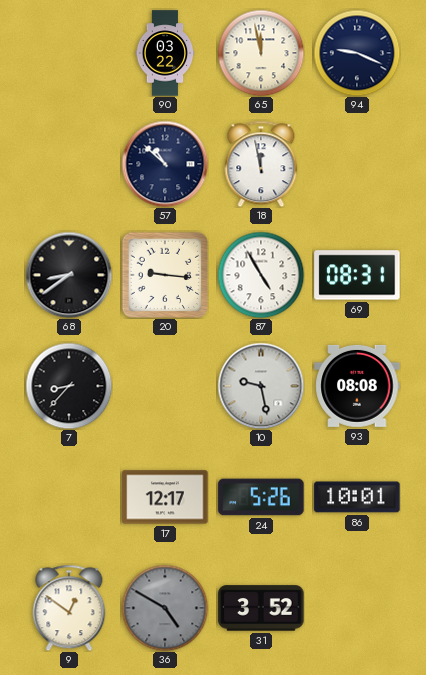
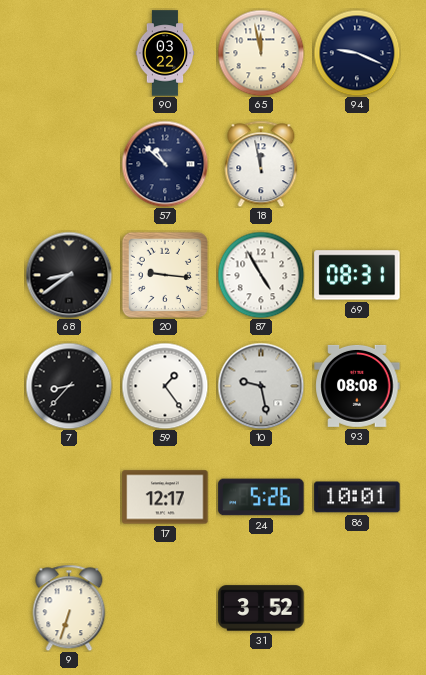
59: none -> 1:24
9: 12:51 -> 6:33
36: 4:50 -> none
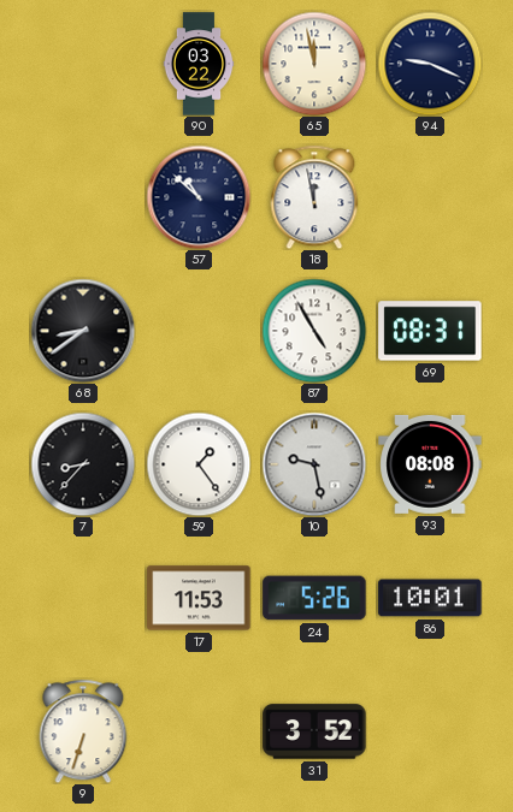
20: 9:16 -> none
17: 12:17 -> 11:53
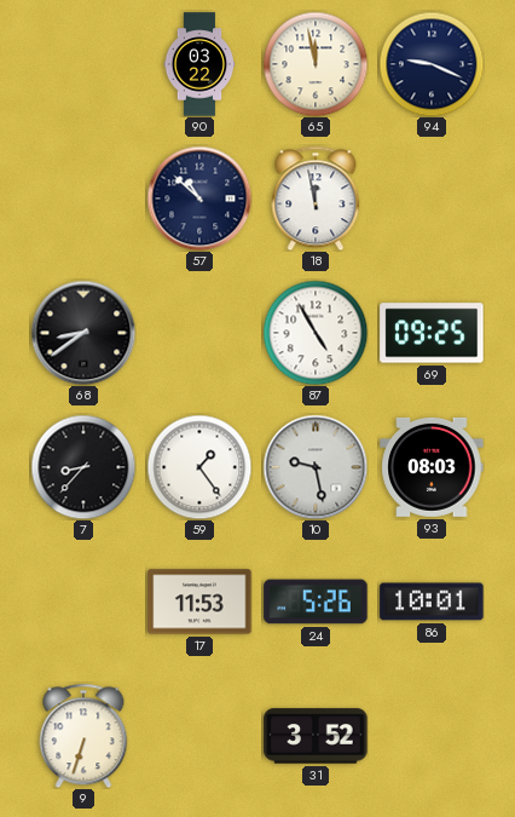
69: 08:31 -> 09:25
93: 08:08 -> 08:03
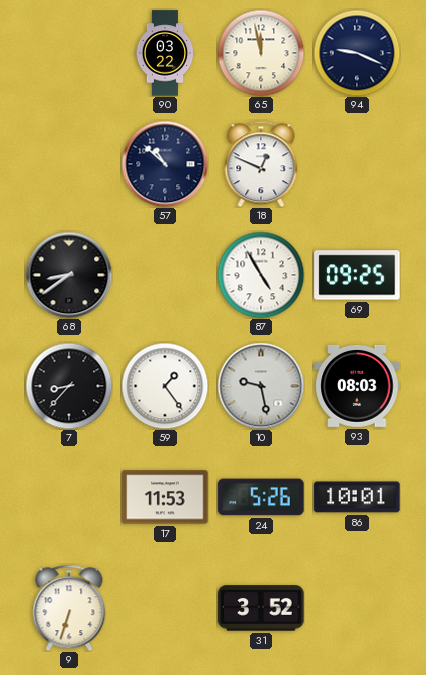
18: 11:58 -> 12:49
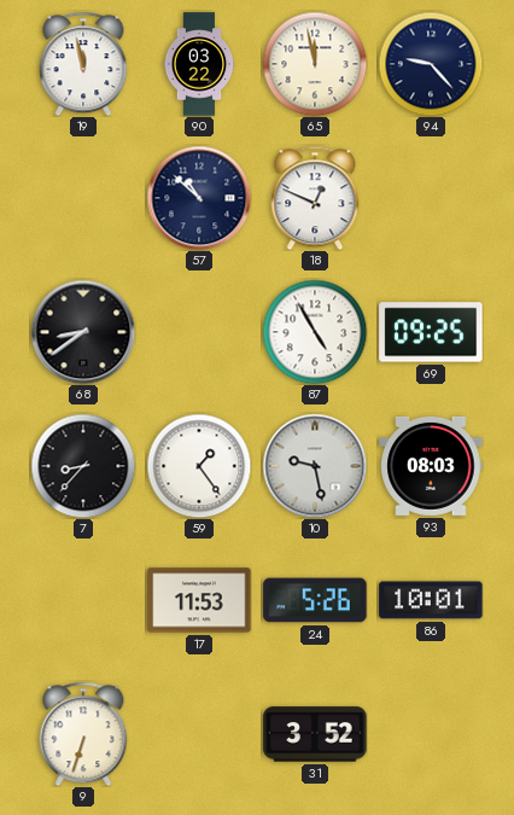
19: none -> 11:58
94: 9:19 -> 9:23
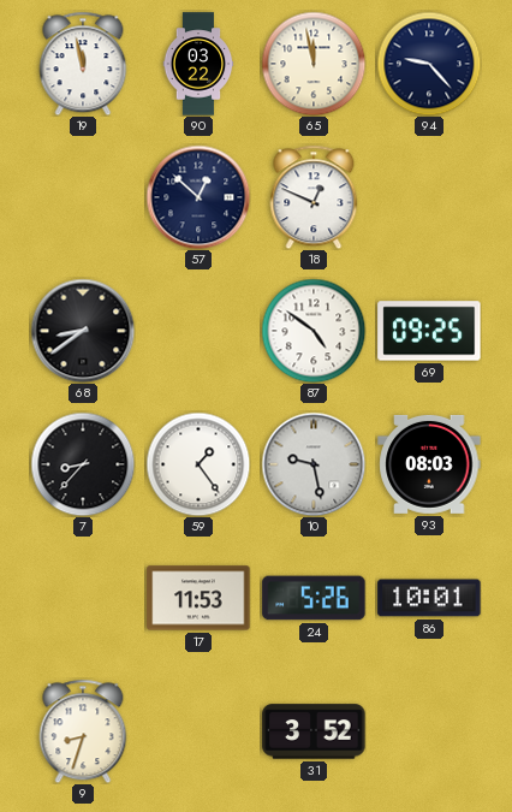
57: 10:52 -> 12:52
87: 4:55 -> 4:51
9: 6:33 -> 8:33
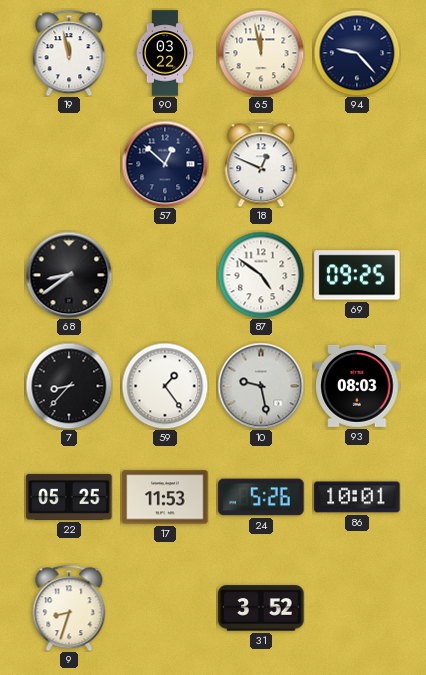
22: none -> 05:25
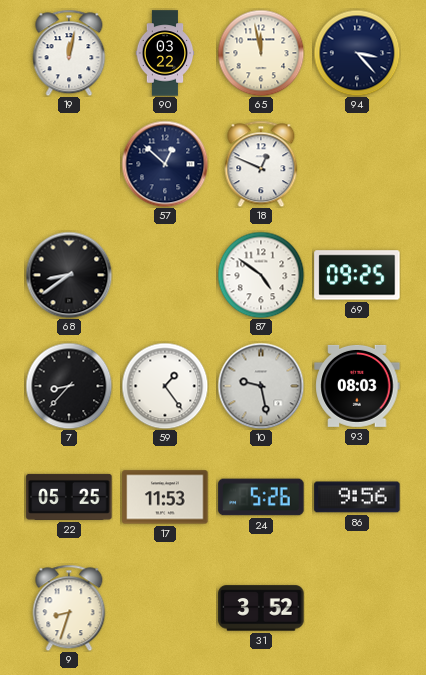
19: 11:58 -> 12:02
94: 9:23 -> 3:23
86: 10:01 -> 9:56
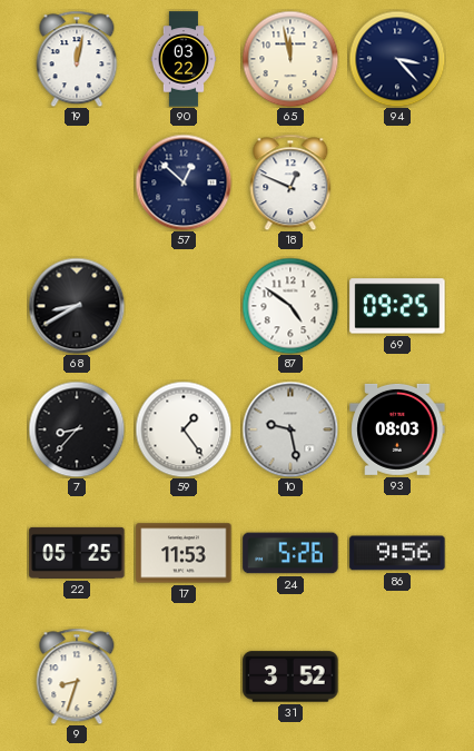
68: 8:39 -> 8:40
